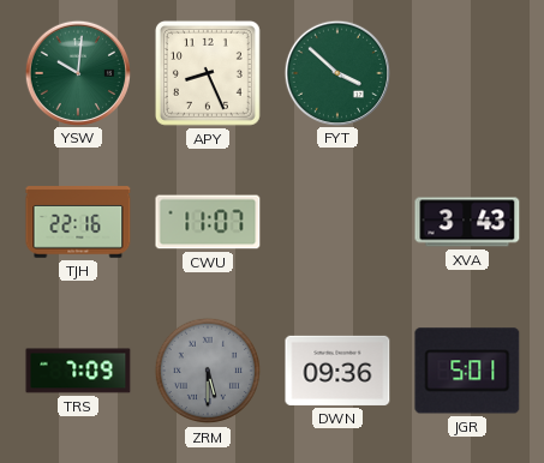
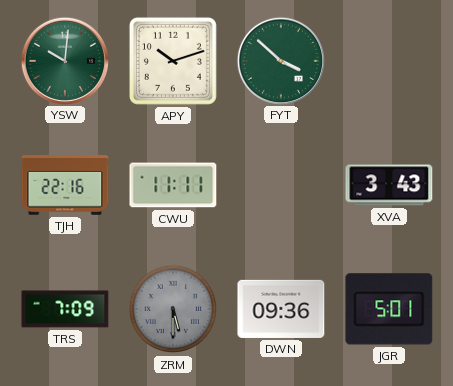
APY: 8:26 -> 10:12
CWU: 11:07 -> 11:11
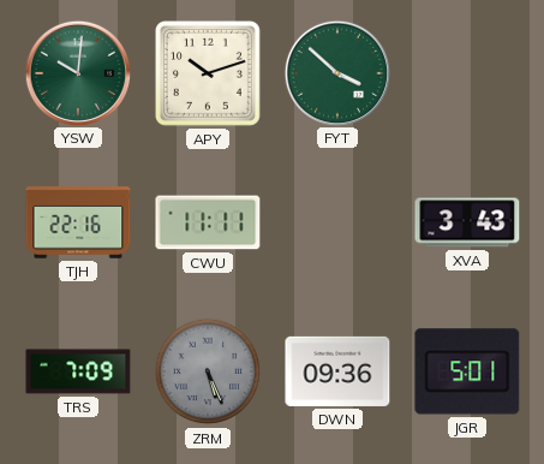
ZRM: 5:30 -> 5:26
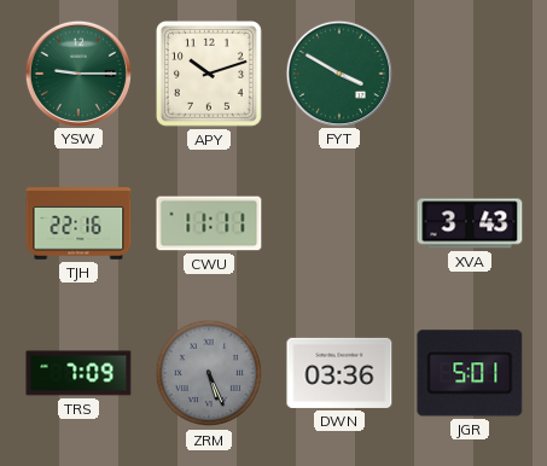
YSW: 10:01 -> 9:15
FYT: 3:52 -> 3:50
DWN: 09:36 -> 03:36
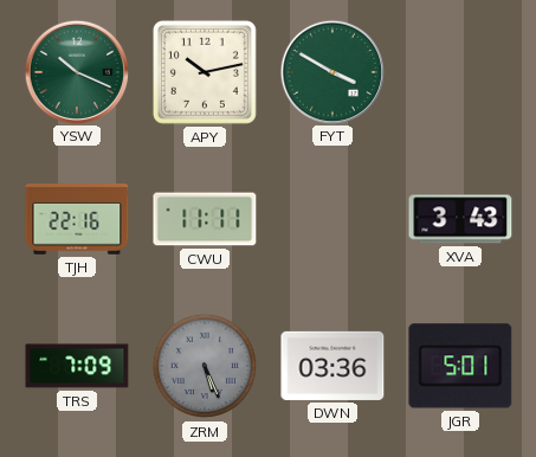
YSW: 9:15 -> 10:19
APY: 10:12 -> 10:13
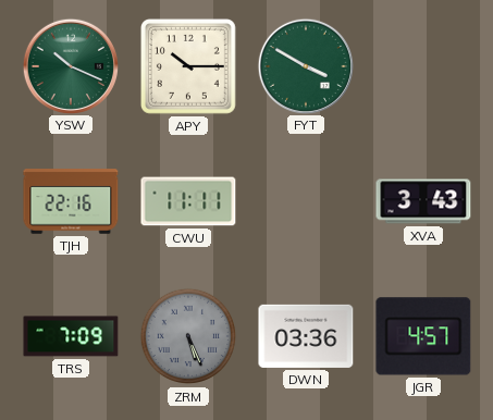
APY: 10:13 -> 10:15
JGR: 5:01 -> 4:57
